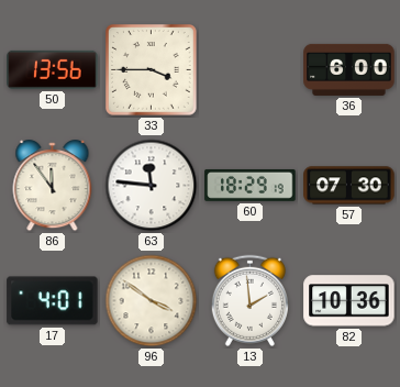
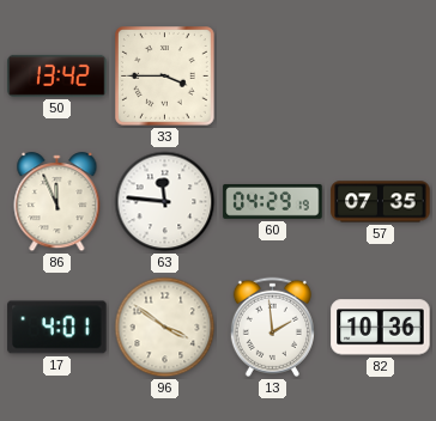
50: 13:56 -> 13:42
36: 6:00 -> none
86: 11:54 -> 11:56
60: 18:29 -> 04:29
57: 07:30 -> 07:35
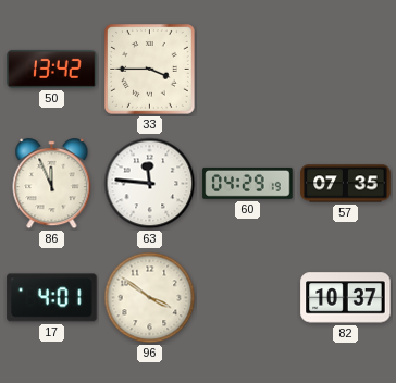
13: 1:59 -> none
82: 10:36 -> 10:37
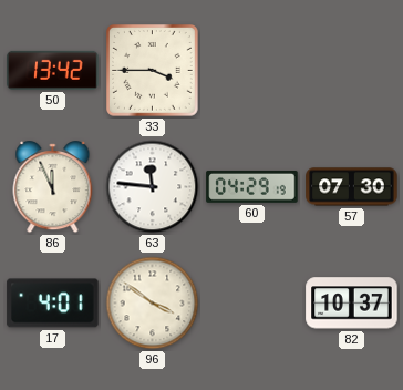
57: 07:35 -> 07:30
